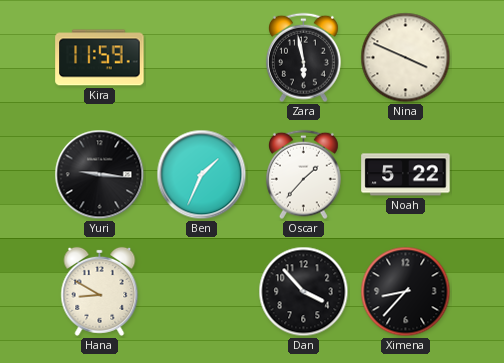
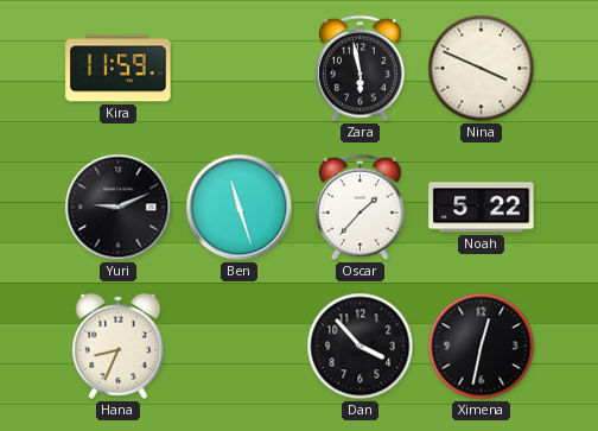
Yuri: 9:16 -> 9:11
Ben: 1:34 -> 11:27
Hana: 8:50 -> 8:34
Ximena: 8:37 -> 12:32
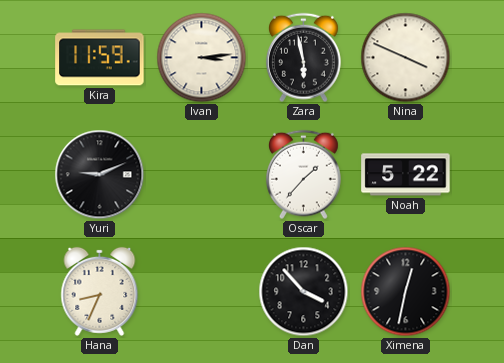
Ivan: none -> 3:14
Ben: 11:27 -> none
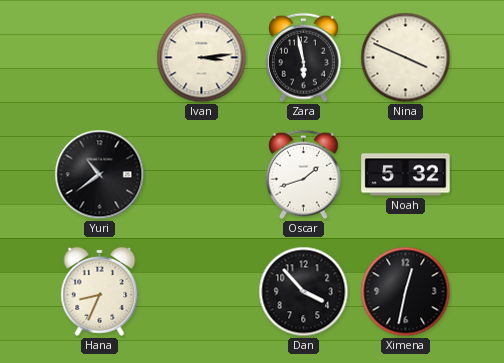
Kira: 11:59 -> none
Yuri: 9:11 -> 10:39
Oscar: 1:37 -> 1:42
Noah: 5:22 -> 5:32
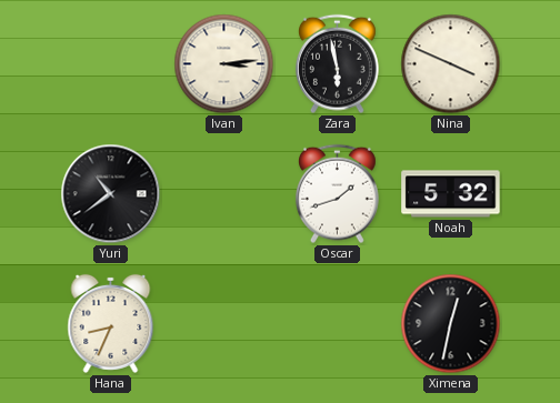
Dan: 3:53 -> none
